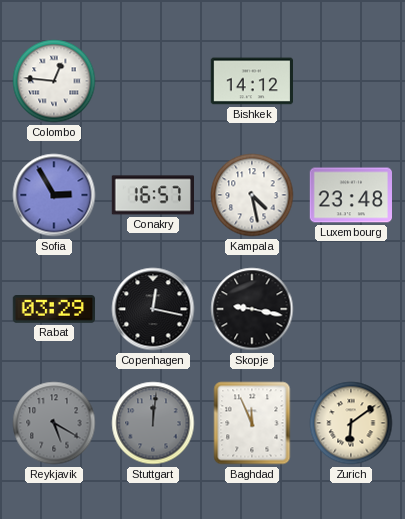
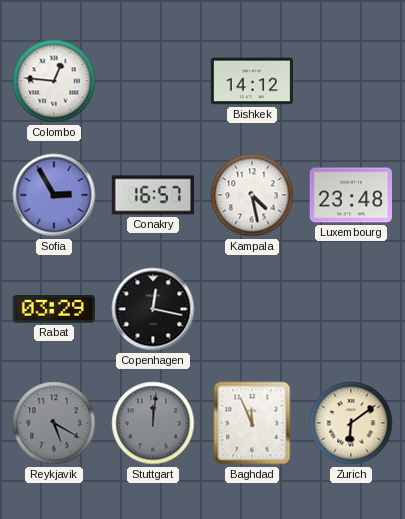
Skopje: 9:17 -> none
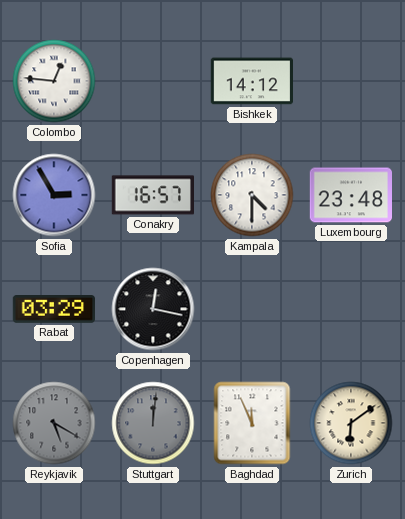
Kampala: 4:28 -> 4:30
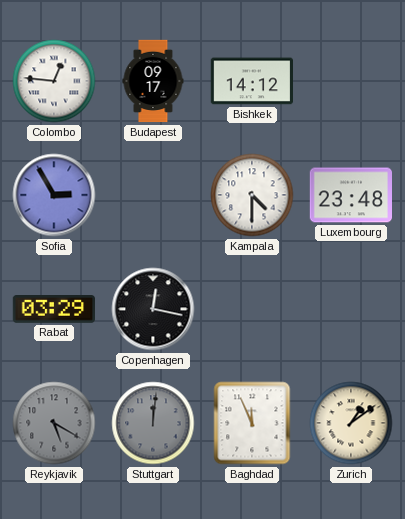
Budapest: none -> 09:17
Conakry: 16:57 -> none
Zurich: 6:09 -> 1:09
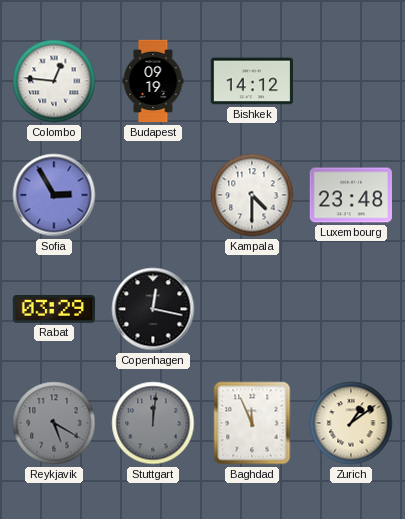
Budapest: 09:17 -> 09:19
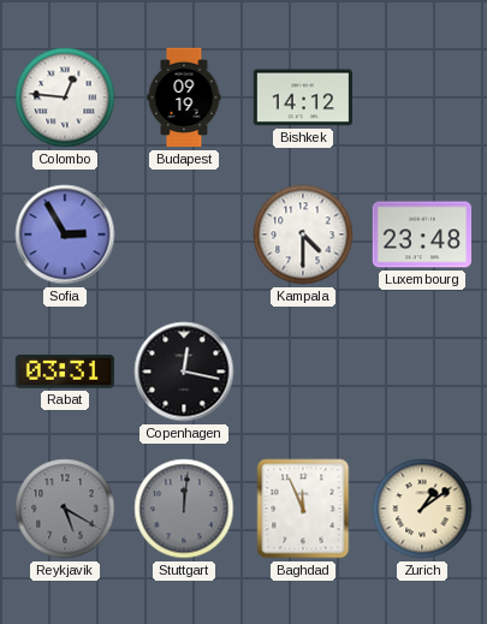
Rabat: 03:29 -> 03:31
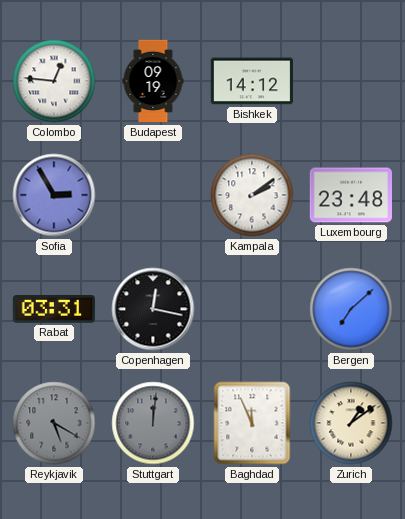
Kampala: 4:30 -> 2:09
Bergen: none -> 7:08
